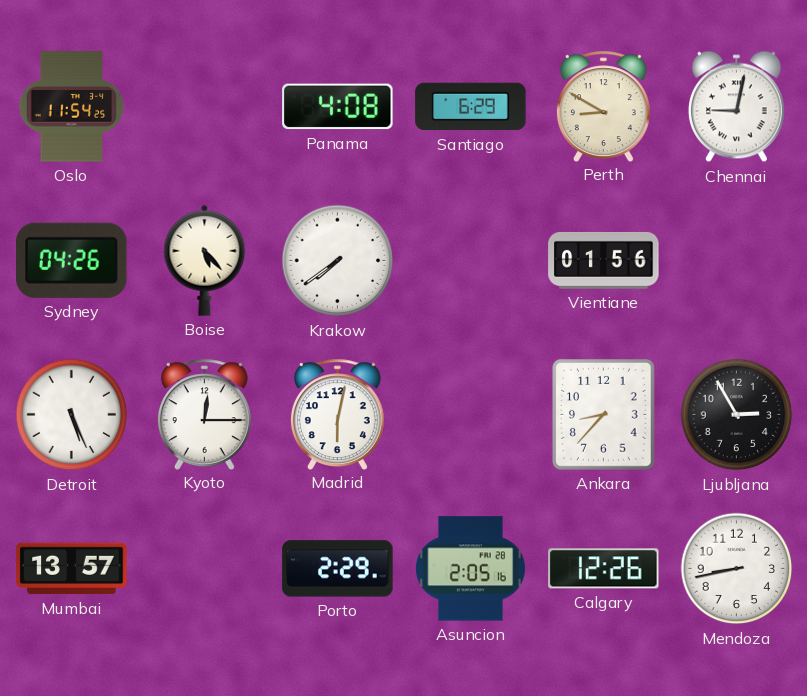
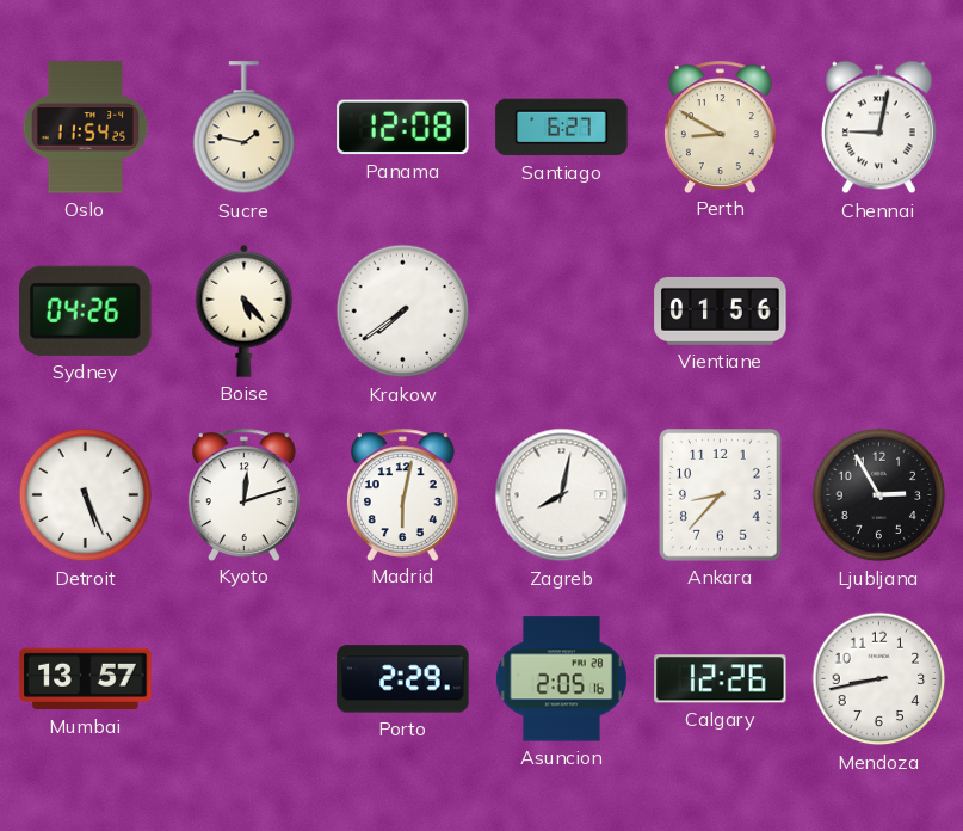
Sucre: none -> 1:47
Panama: 4:08 -> 12:08
Santiago: 6:29 -> 6:27
Kyoto: 12:15 -> 12:12
Zagreb: none -> 8:02
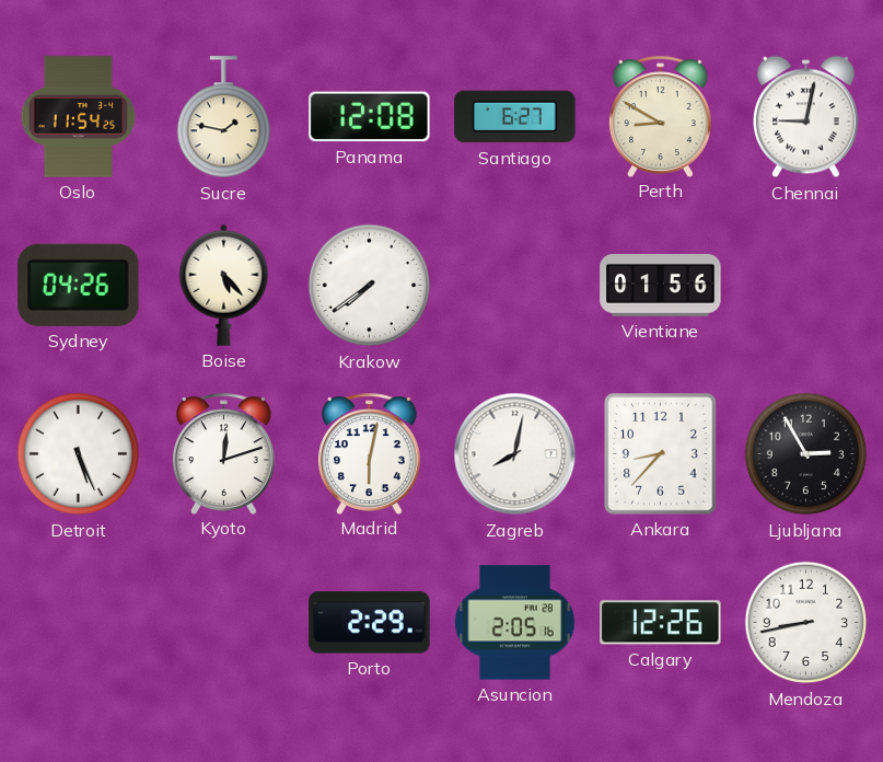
Mumbai: 13:57 -> none
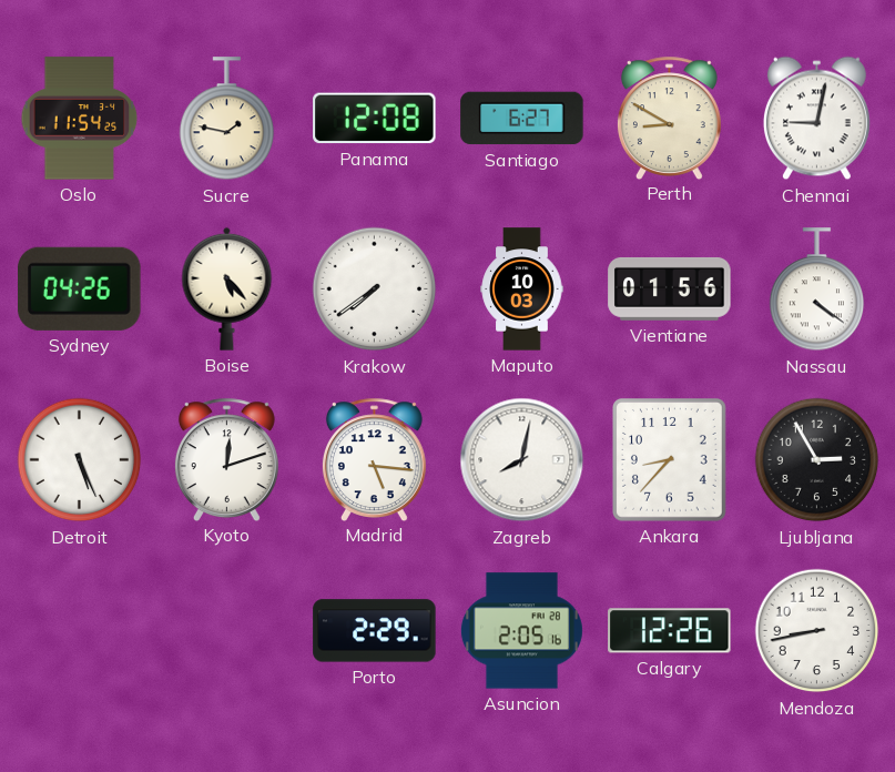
Maputo: none -> 10:03
Nassau: none -> 4:21
Madrid: 6:02 -> 5:16
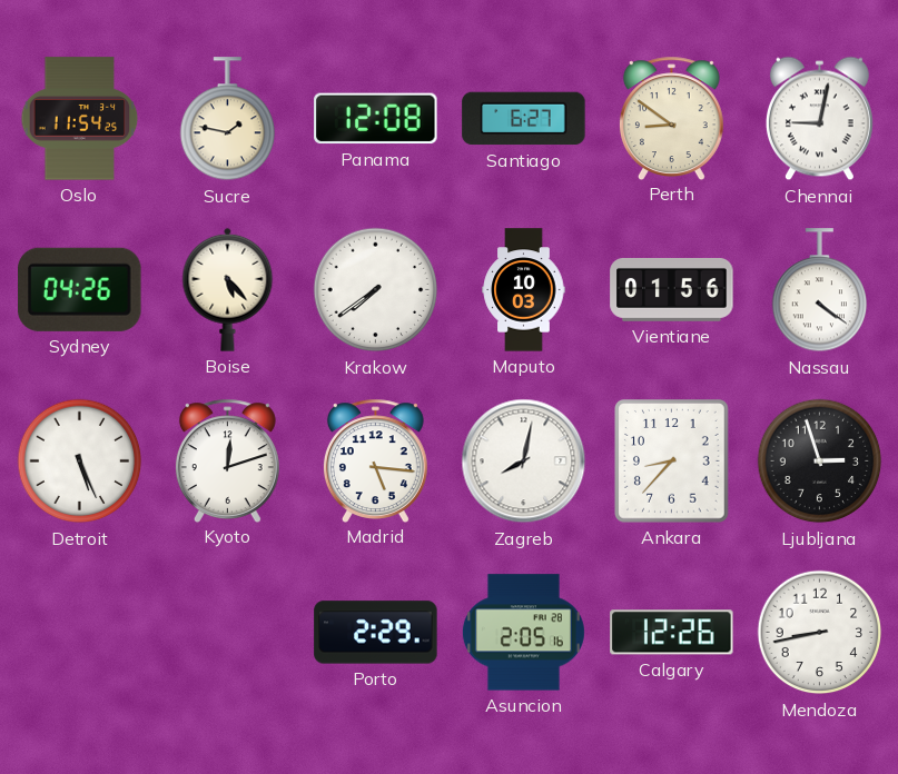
Perth: 8:50 -> 8:51
Ljubljana: 2:55 -> 2:57
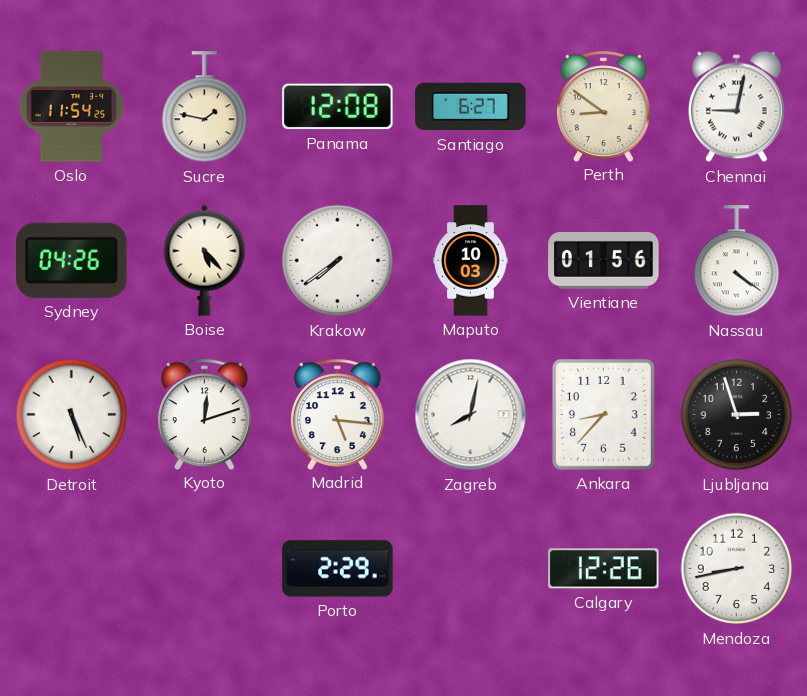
Asuncion: 2:05 -> none
